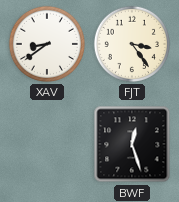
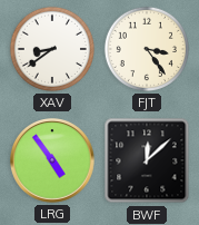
LRG: none -> 4:54
BWF: 12:27 -> 12:08
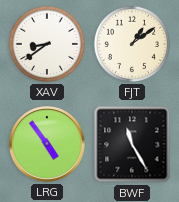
FJT: 3:24 -> 1:09
BWF: 12:08 -> 11:25
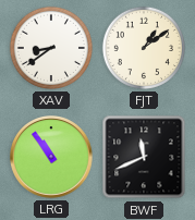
LRG: 4:54 -> 10:54
BWF: 11:25 -> 11:41
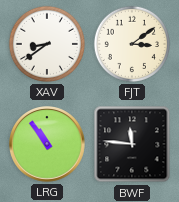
FJT: 1:09 -> 3:09
BWF: 11:41 -> 11:46
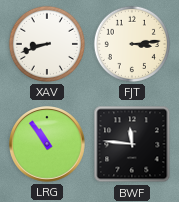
XAV: 8:39 -> 8:42
FJT: 3:09 -> 3:14
